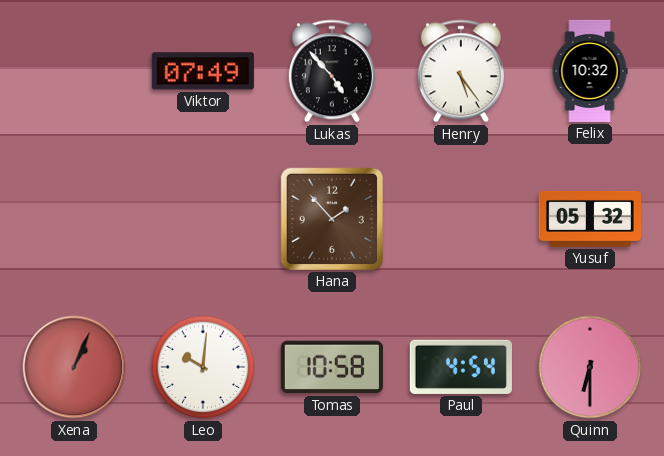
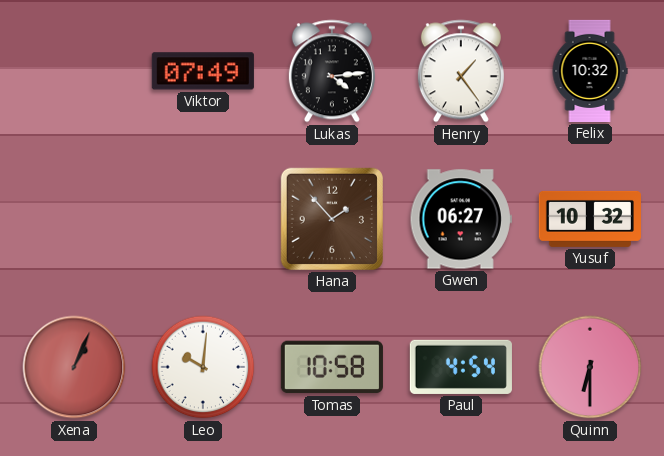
Lukas: 4:53 -> 4:14
Henry: 5:24 -> 1:24
Gwen: none -> 06:27
Yusuf: 05:32 -> 10:32
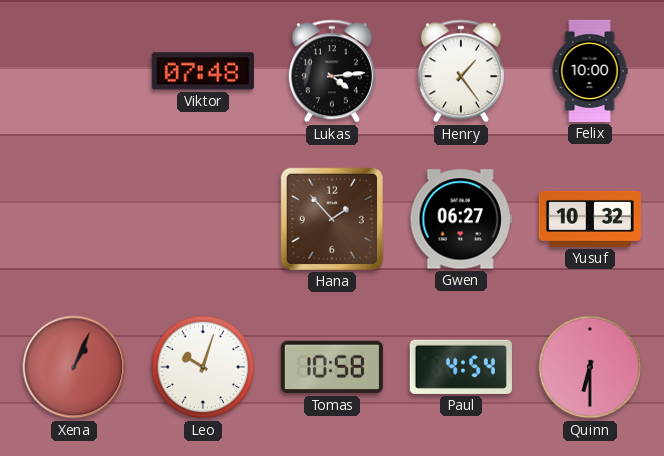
Viktor: 07:49 -> 07:48
Felix: 10:32 -> 10:00
Leo: 10:01 -> 10:03
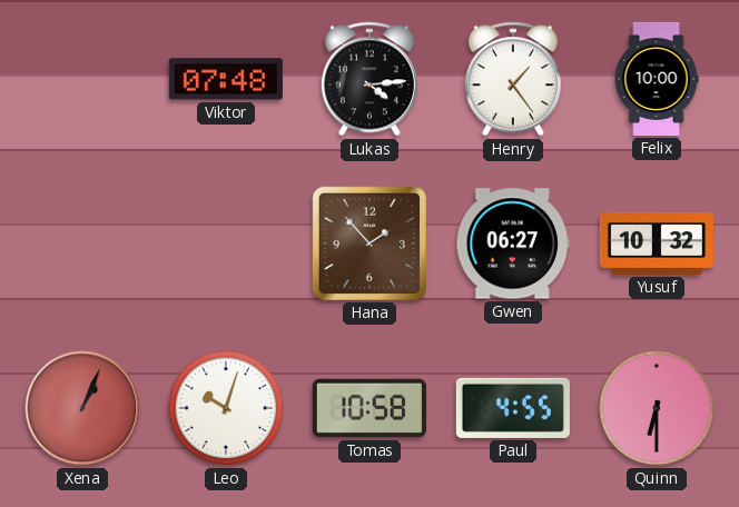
Paul: 4:54 -> 4:55
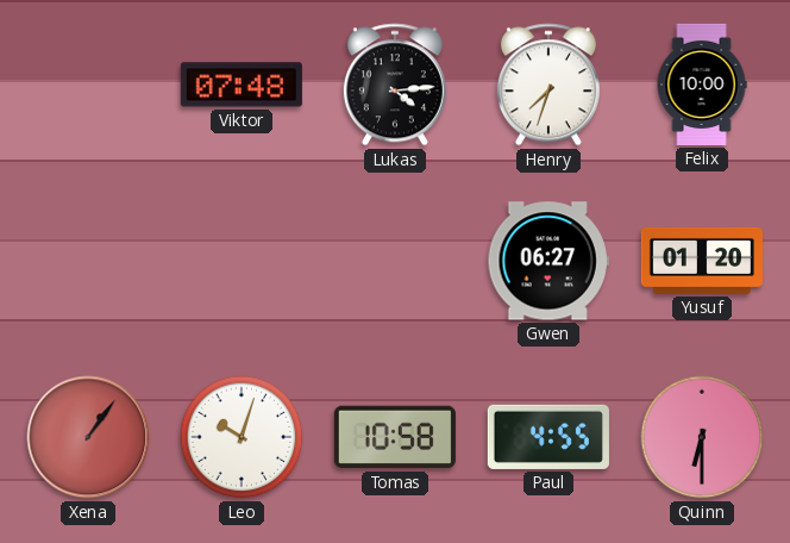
Henry: 1:24 -> 7:33
Hana: 1:53 -> none
Yusuf: 10:32 -> 01:20
Xena: 1:04 -> 1:06
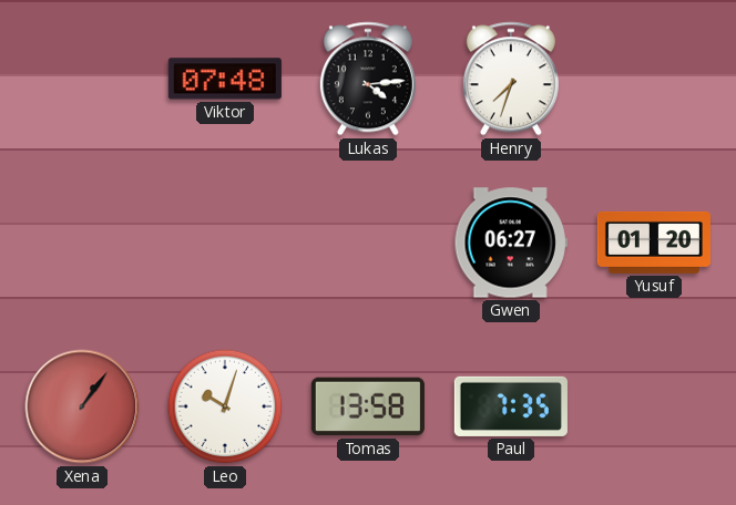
Felix: 10:00 -> none
Tomas: 10:58 -> 13:58
Paul: 4:55 -> 7:35
Quinn: 6:30 -> none
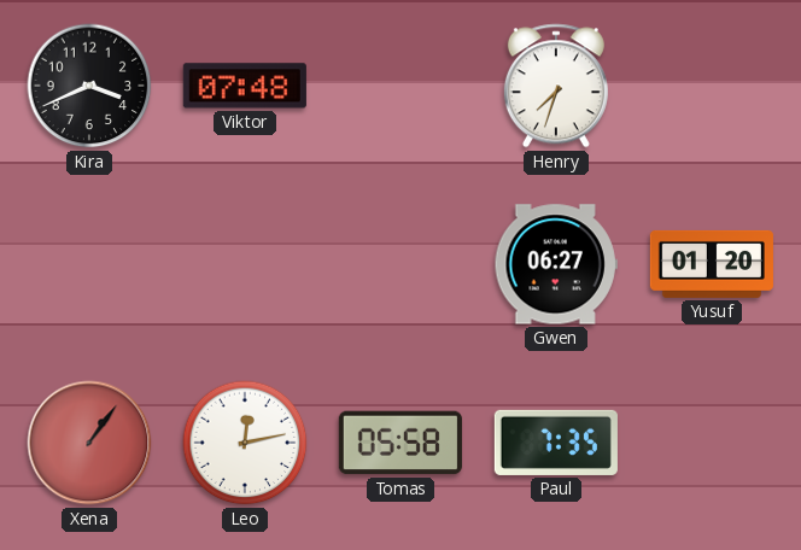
Kira: none -> 3:41
Lukas: 4:14 -> none
Leo: 10:03 -> 12:13
Tomas: 13:58 -> 05:58
